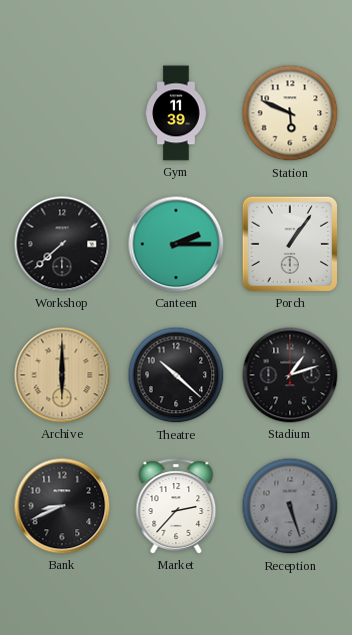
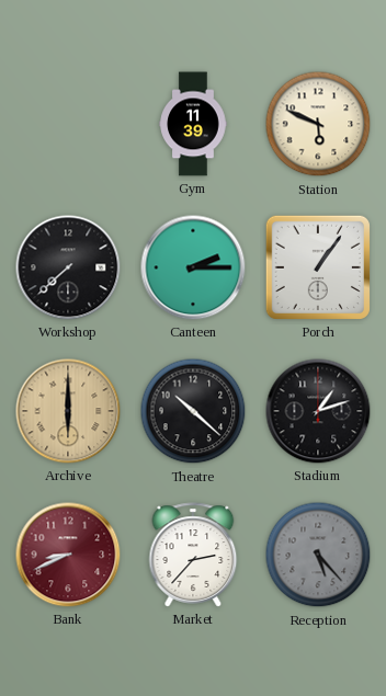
Bank dial: black -> burgundy
Reception: 5:27 -> 5:23
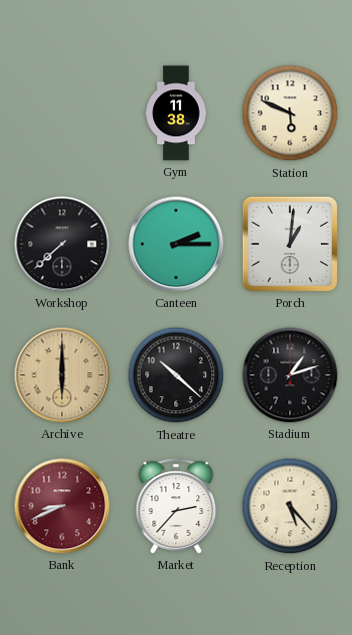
Gym: 11:39 -> 11:38
Porch: 1:06 -> 1:01
Reception dial: grey -> cream
